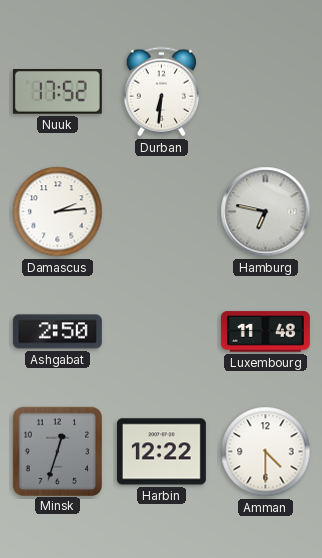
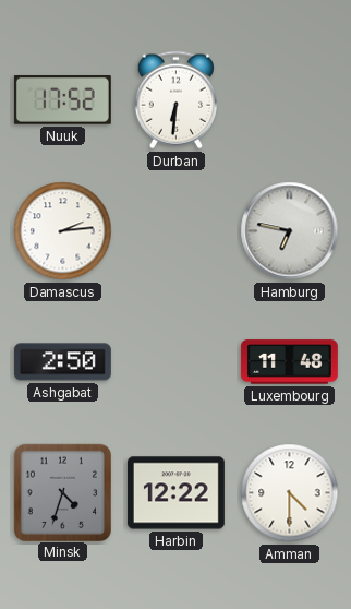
Minsk: 12:33 -> 4:33
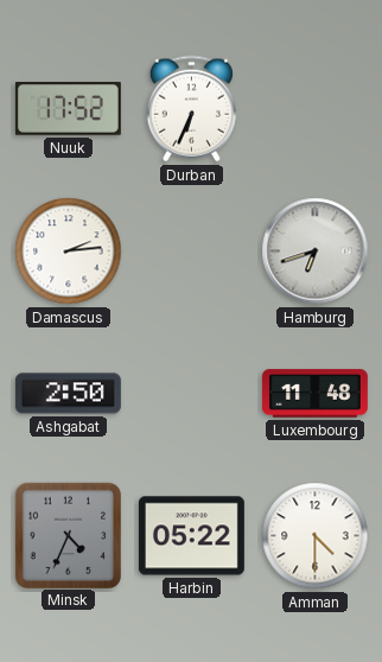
Durban: 6:31 -> 6:34
Hamburg: 6:47 -> 6:42
Minsk: 4:33 -> 4:34
Harbin: 12:22 -> 05:22
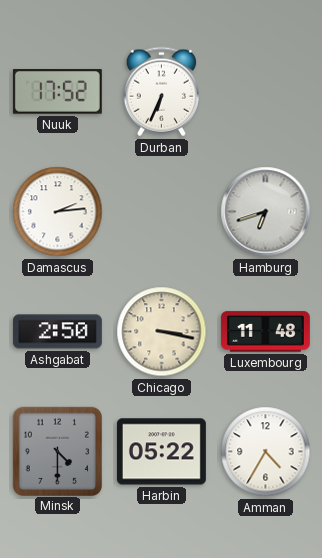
Chicago: none -> 3:17
Minsk: 4:34 -> 4:30
Amman: 4:30 -> 4:35
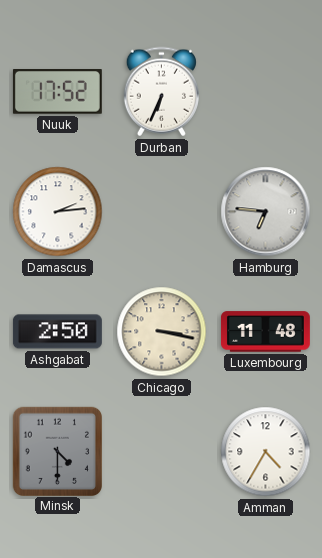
Hamburg: 6:42 -> 6:46
Harbin: 05:22 -> none
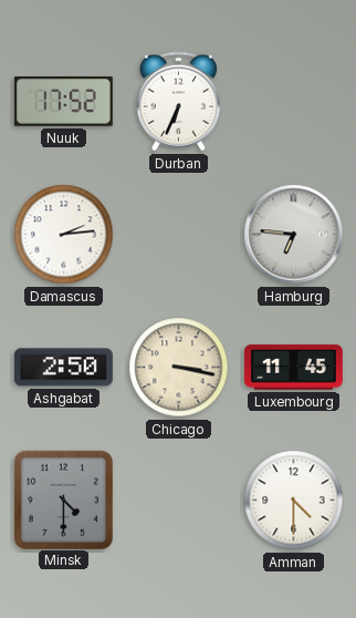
Luxembourg: 11:48 -> 11:45
Amman: 4:35 -> 4:30
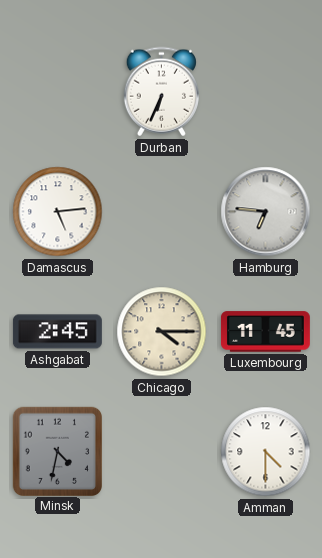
Nuuk: 17:52 -> none
Damascus: 2:14 -> 5:14
Ashgabat: 2:50 -> 2:45
Chicago: 3:17 -> 4:15
Minsk: 4:30 -> 4:32
